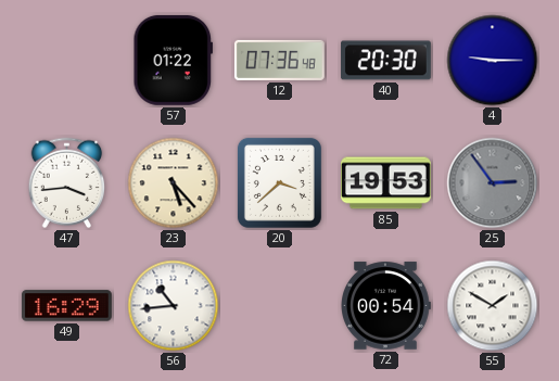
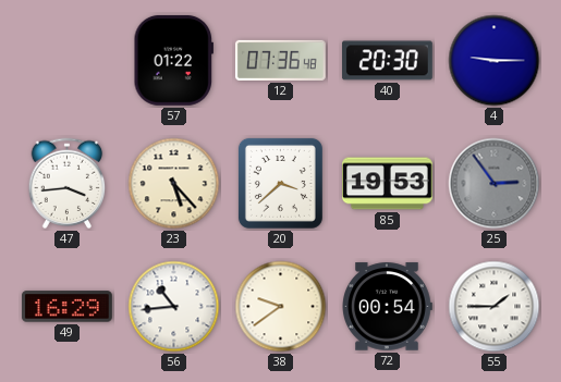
38: none -> 9:39
55: 1:50 -> 1:45
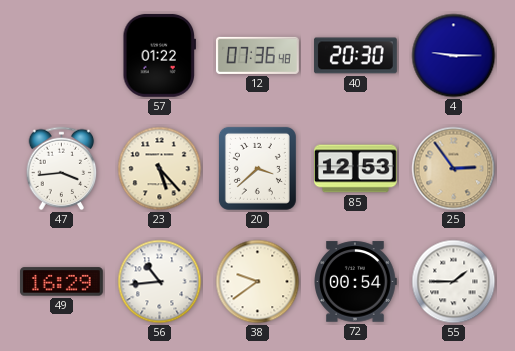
85: 19:53 -> 12:53
25 dial: grey -> champagne
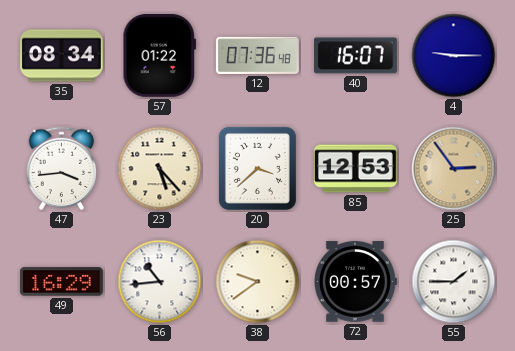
35: none -> 08:34
40: 20:30 -> 16:07
72: 00:54 -> 00:57
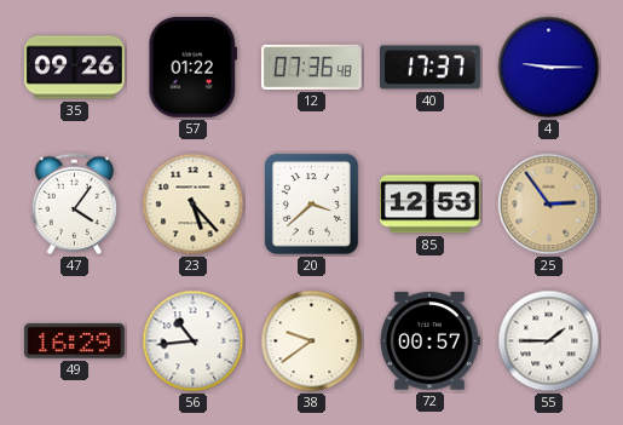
35: 08:34 -> 09:26
40: 16:07 -> 17:37
47: 3:44 -> 4:06
